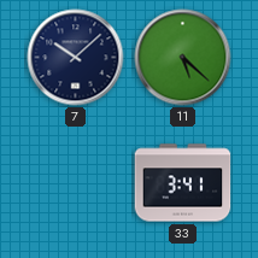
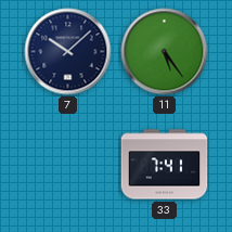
11: 5:22 -> 5:24
33: 3:41 -> 7:41
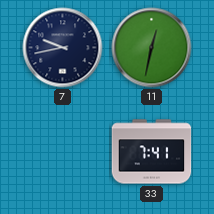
7: 10:08 -> 9:43
11: 5:24 -> 12:32
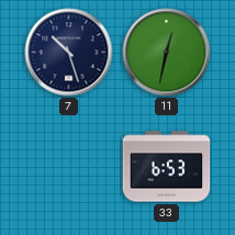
7: 9:43 -> 10:27
33: 7:41 -> 6:53
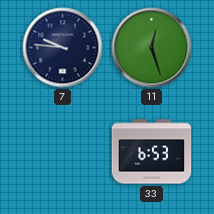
7: 10:27 -> 9:46
11: 12:32 -> 12:27
